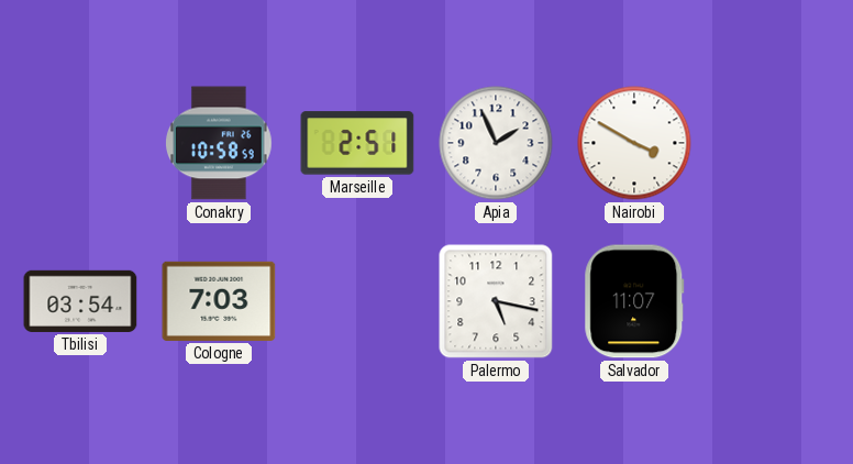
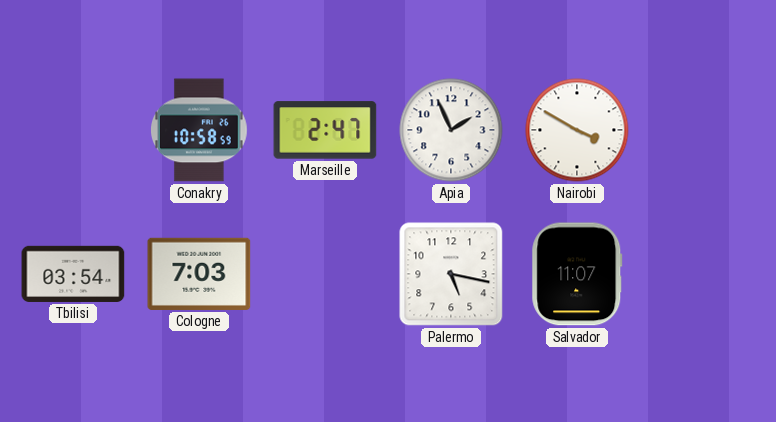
Marseille: 2:51 -> 2:47
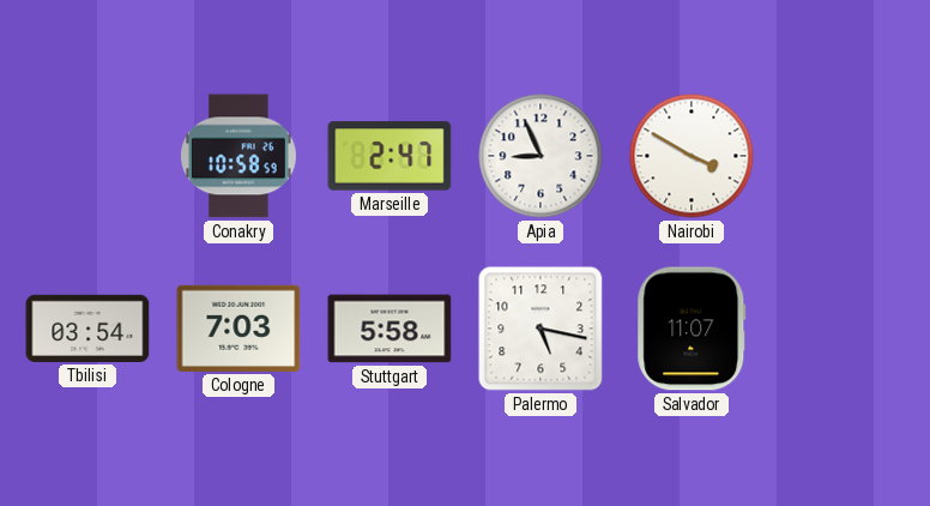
Apia: 1:56 -> 8:56
Stuttgart: none -> 5:58
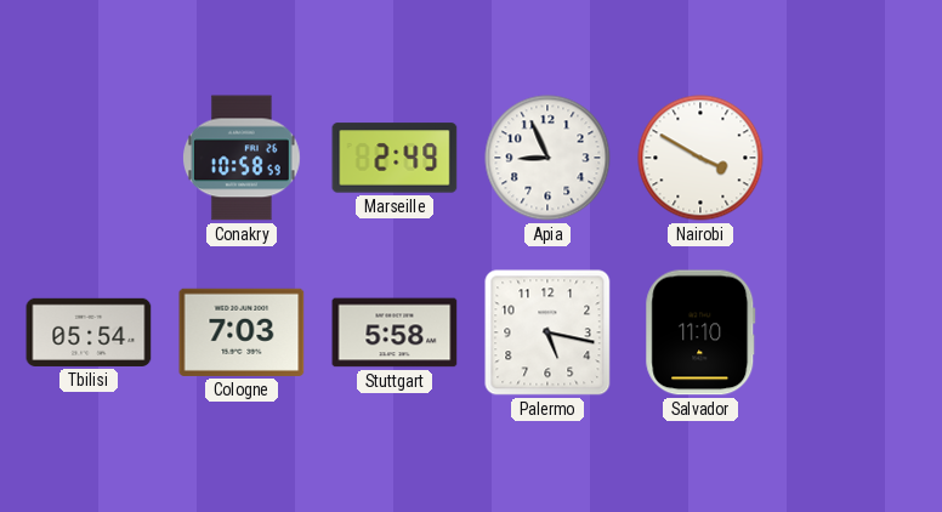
Marseille: 2:47 -> 2:49
Tbilisi: 03:54 -> 05:54
Salvador: 11:07 -> 11:10
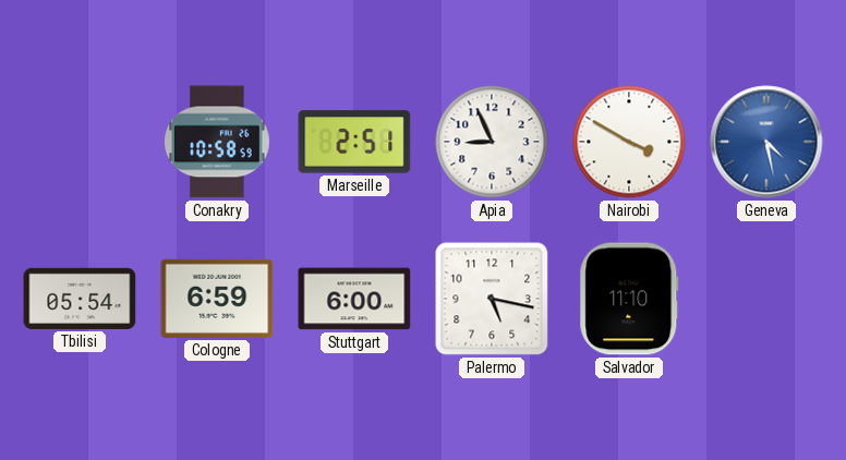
Marseille: 2:49 -> 2:51
Geneva: none -> 4:28
Cologne: 7:03 -> 6:59
Stuttgart: 5:58 -> 6:00
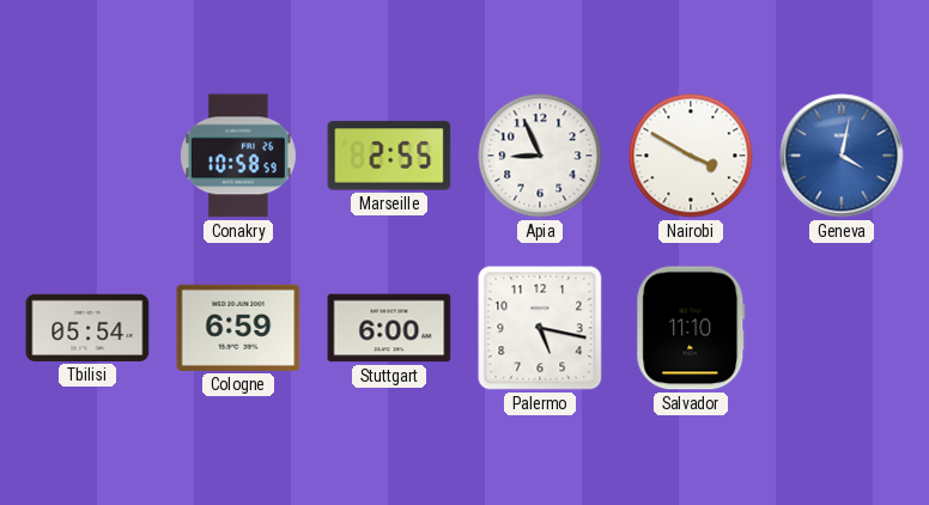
Marseille: 2:51 -> 2:55
Geneva: 4:28 -> 4:02
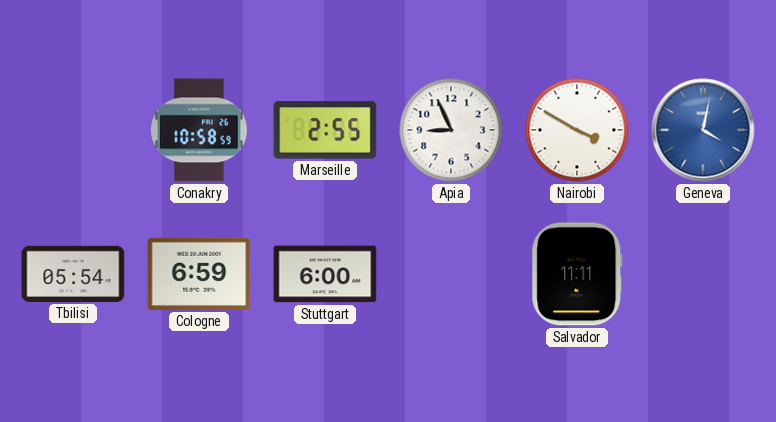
Palermo: 5:17 -> none
Salvador: 11:10 -> 11:11
